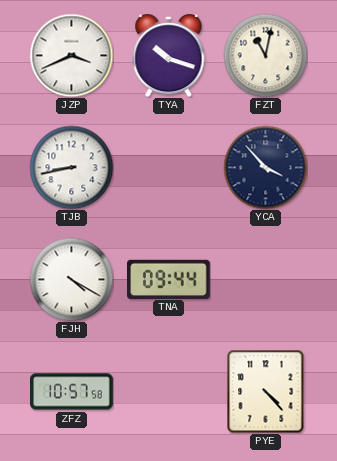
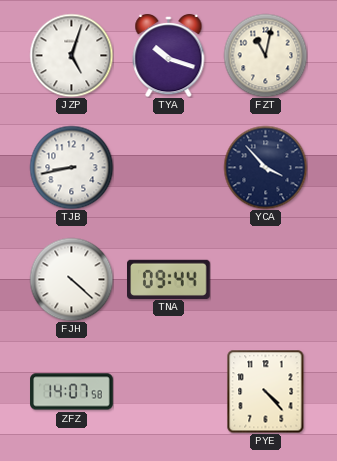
JZP: 3:41 -> 5:03
FJH: 4:20 -> 4:22
ZFZ: 10:57 -> 14:07
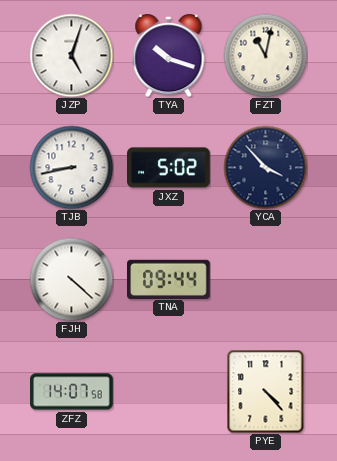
JXZ: none -> 5:02
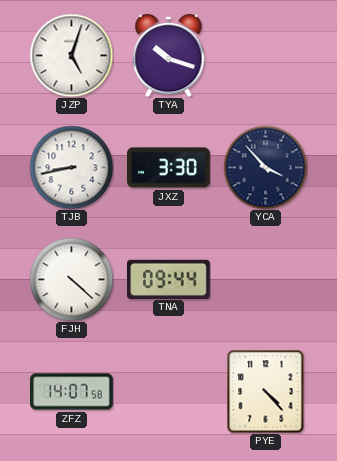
FZT: 11:02 -> none
JXZ: 5:02 -> 3:30
